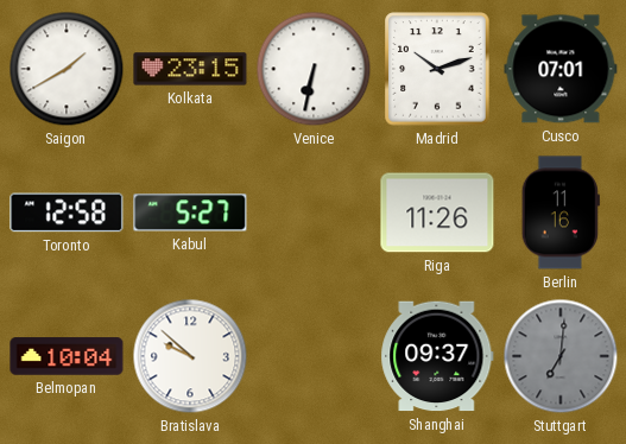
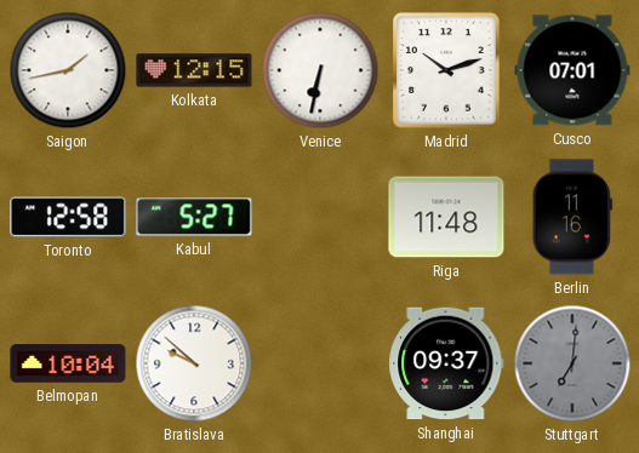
Saigon: 1:40 -> 1:43
Kolkata: 23:15 -> 12:15
Riga: 11:26 -> 11:48
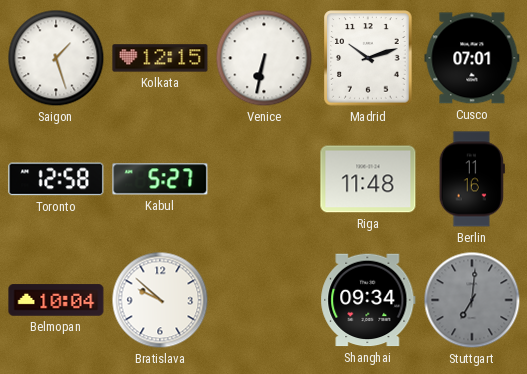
Saigon: 1:43 -> 1:27
Shanghai: 09:37 -> 09:34
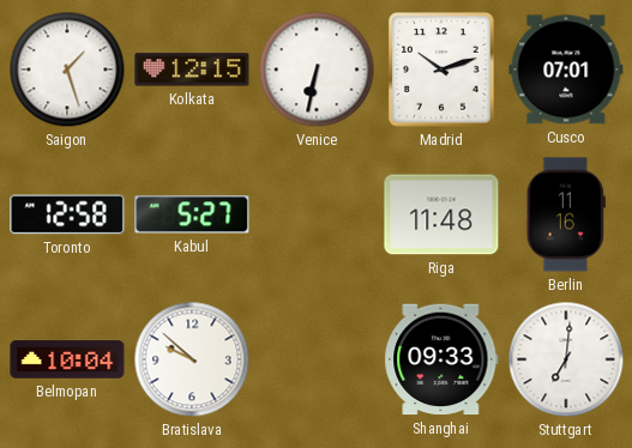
Shanghai: 09:34 -> 09:33
Stuttgart dial: grey -> white
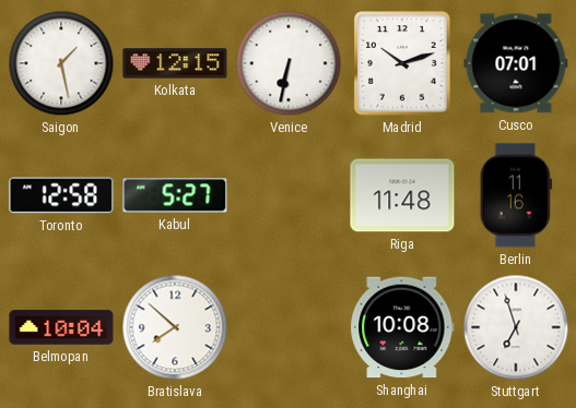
Saigon: 1:27 -> 1:28
Bratislava: 9:52 -> 7:52
Shanghai: 09:33 -> 10:08
Stuttgart: 7:01 -> 6:57
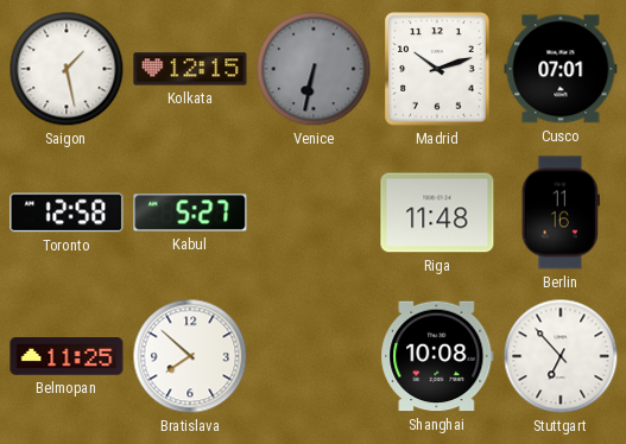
Venice dial: white -> grey
Belmopan: 10:04 -> 11:25
Stuttgart: 6:57 -> 6:53
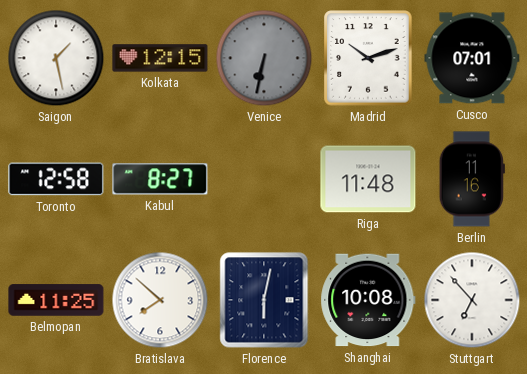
Kabul: 5:27 -> 8:27
Florence: none -> 6:02
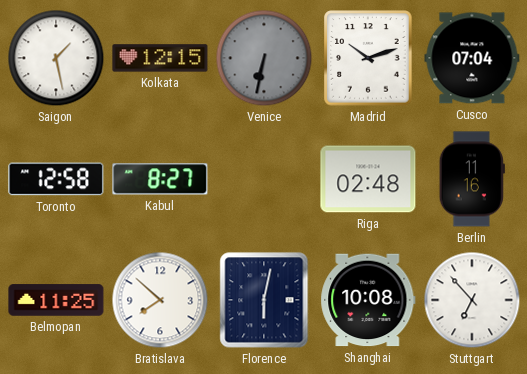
Cusco: 07:01 -> 07:04
Riga: 11:48 -> 02:48
